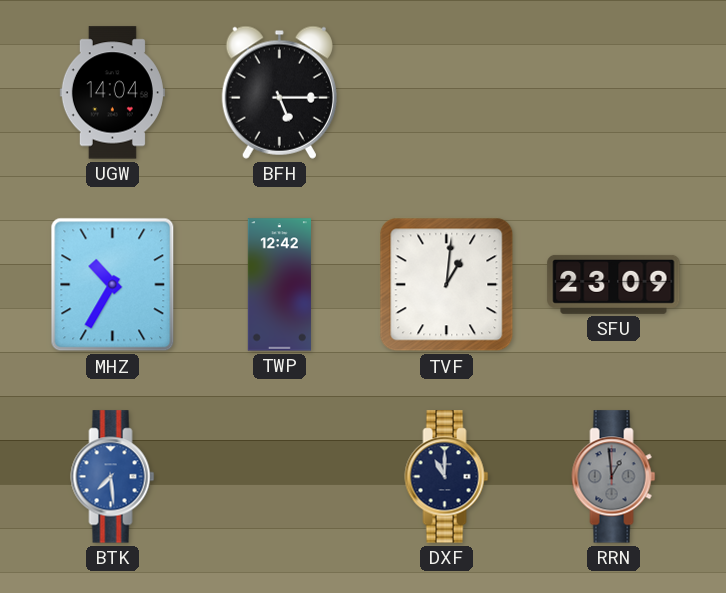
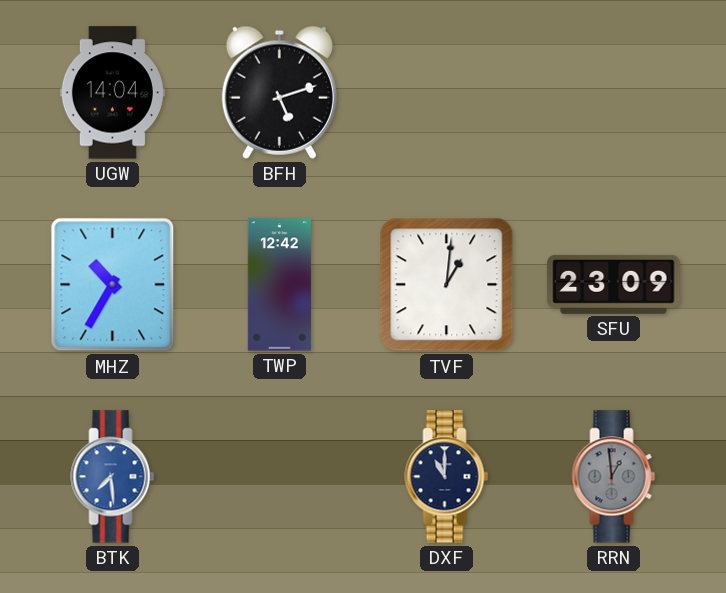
BFH: 5:15 -> 5:12
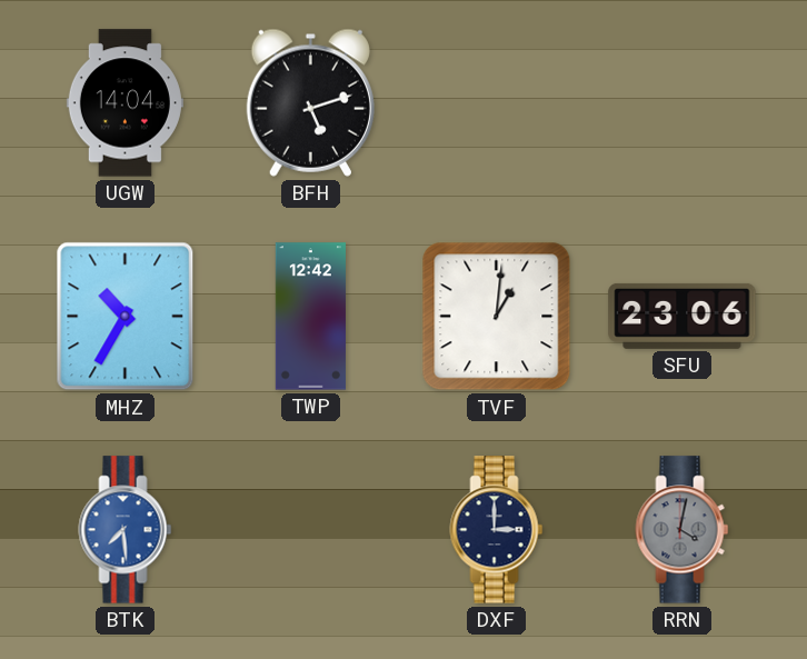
SFU: 23:09 -> 23:06
DXF: 11:00 -> 3:00
RRN: 12:59 -> 4:02
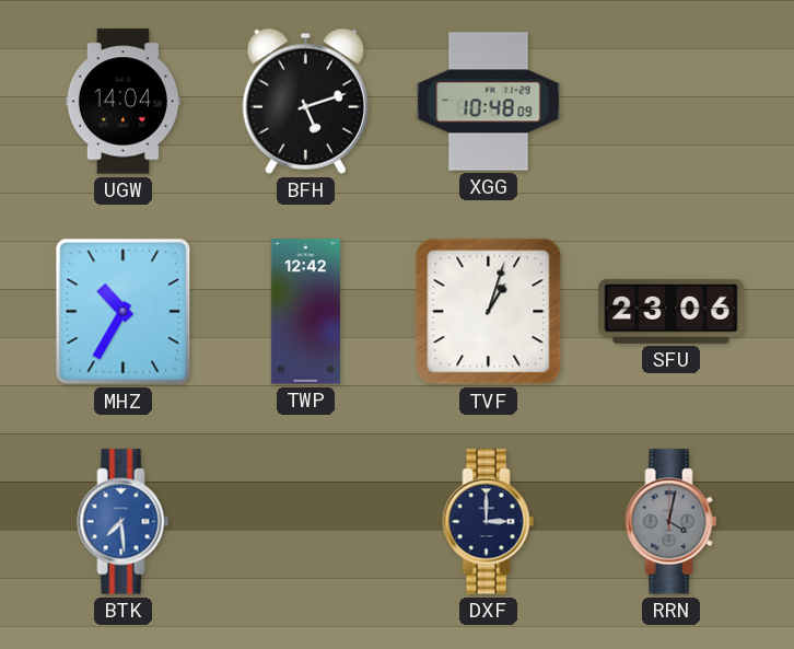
XGG: none -> 10:48
TVF: 1:01 -> 1:03
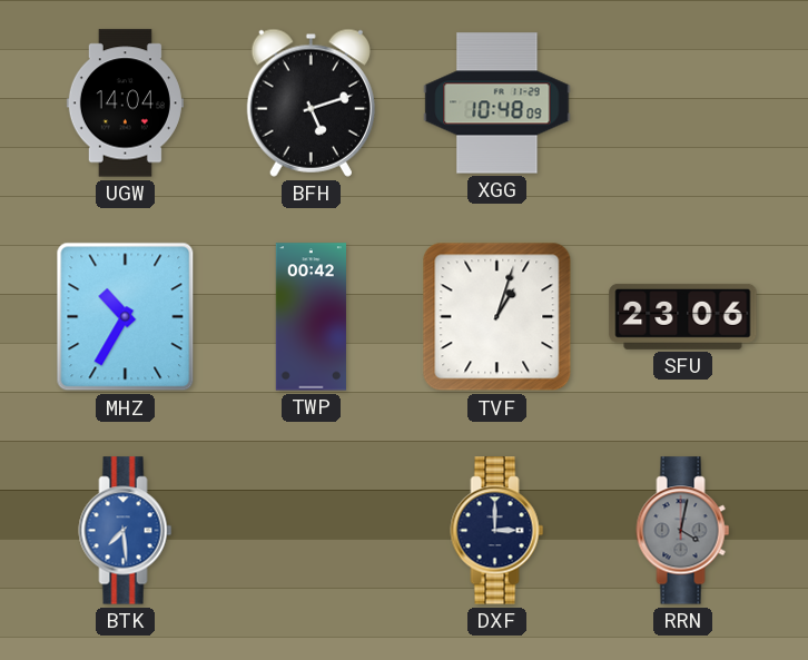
TWP: 12:42 -> 00:42
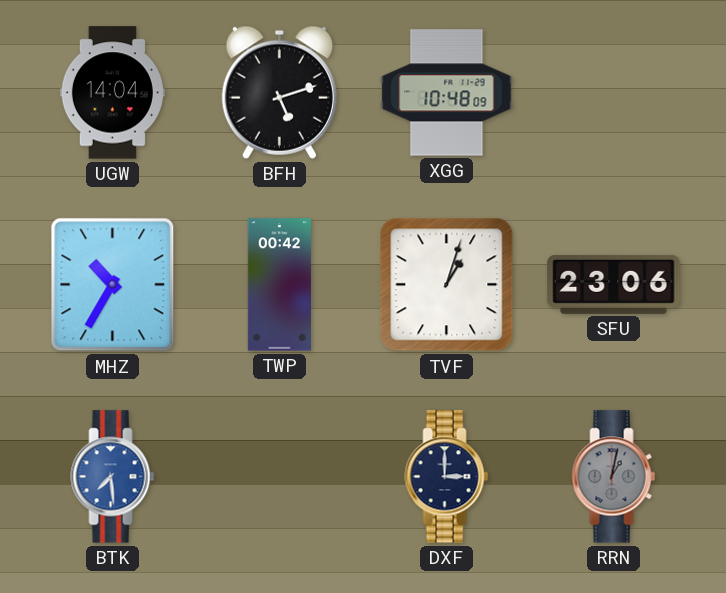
RRN: 4:02 -> 1:02
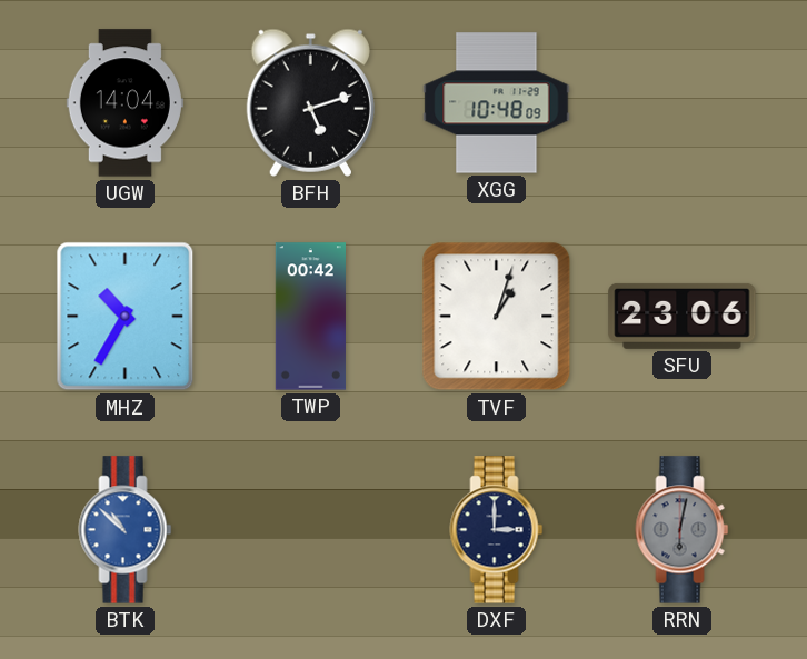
BTK: 7:29 -> 10:52
RRN: 1:02 -> 6:02
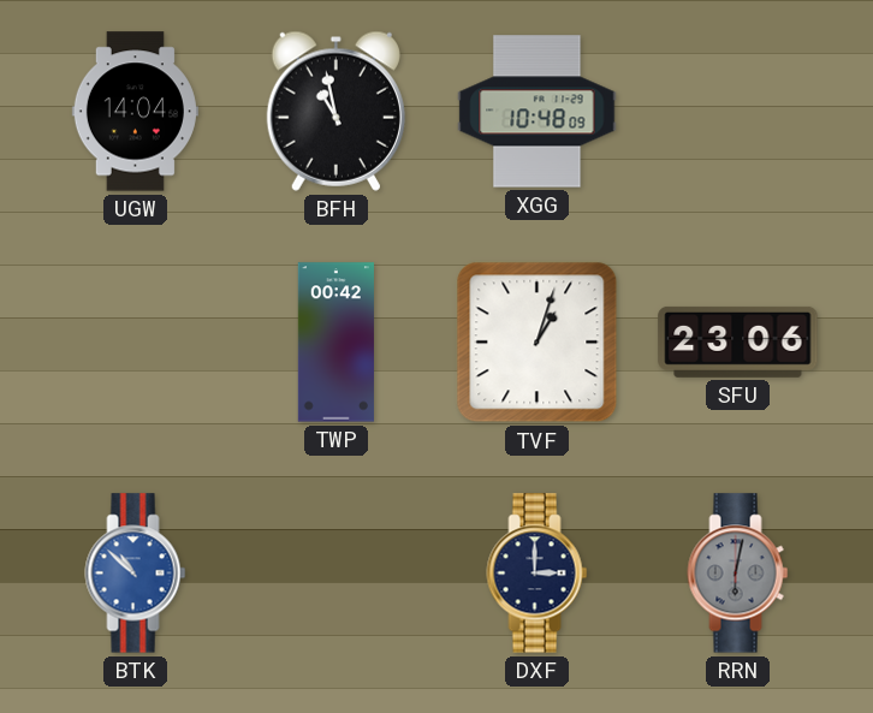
BFH: 5:12 -> 10:58
MHZ: 10:35 -> none
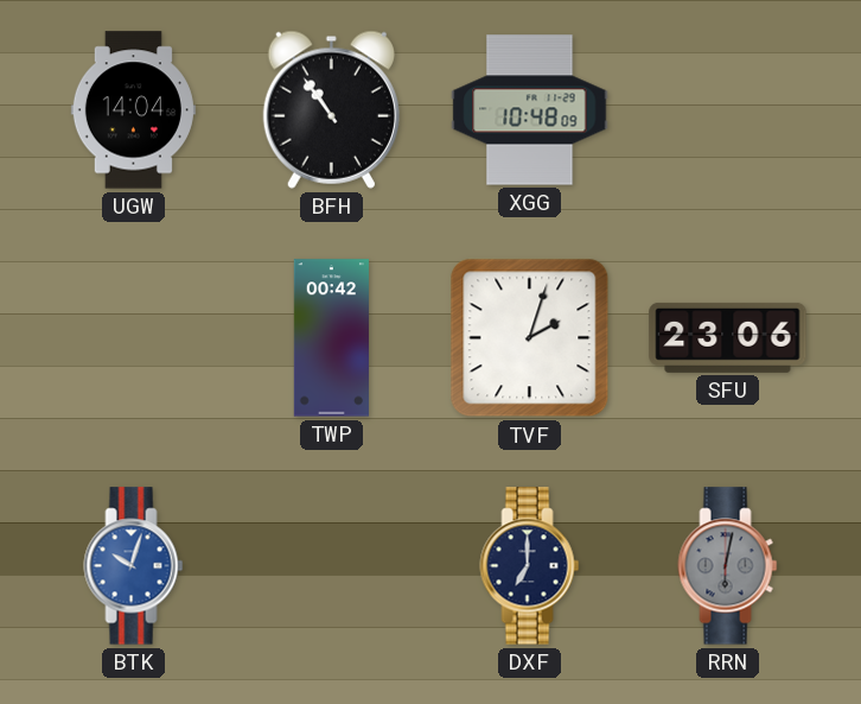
BFH: 10:58 -> 10:54
TVF: 1:03 -> 2:03
BTK: 10:52 -> 10:03
DXF: 3:00 -> 7:00
